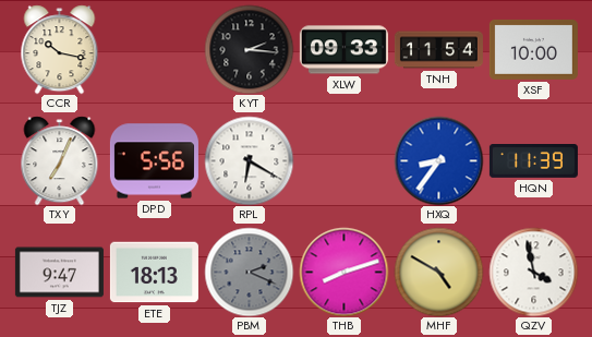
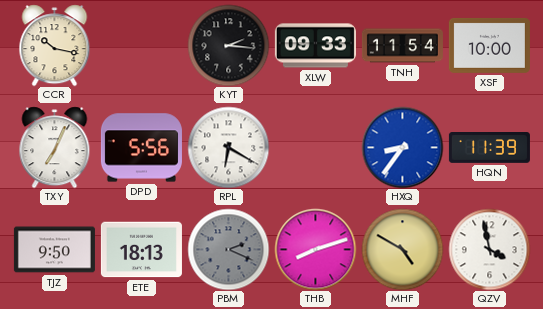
TJZ: 9:47 -> 9:50
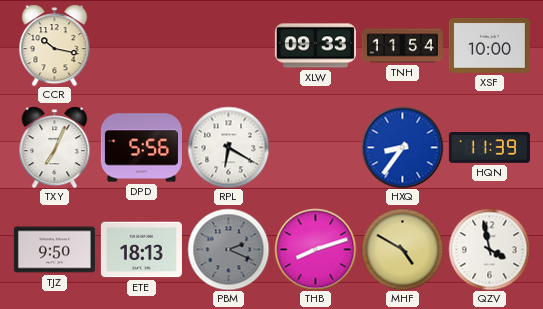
KYT: 2:16 -> none
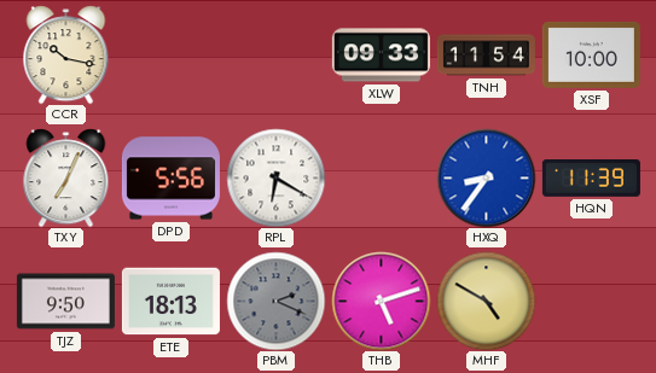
THB: 8:12 -> 5:12
QZV: 3:58 -> none
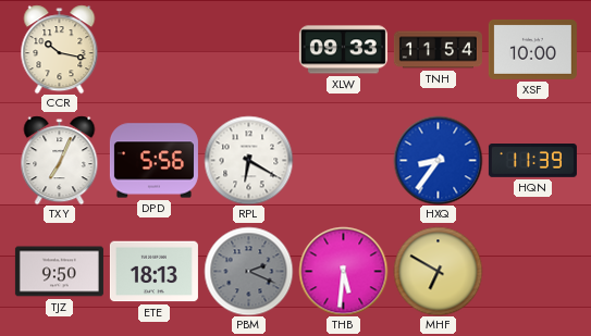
THB: 5:12 -> 5:31
MHF: 4:50 -> 6:50
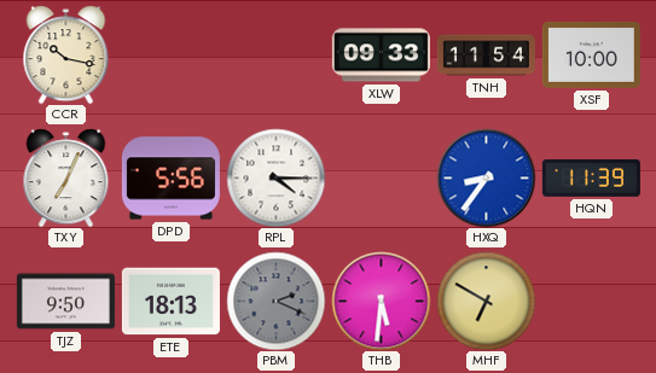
RPL: 6:20 -> 4:15
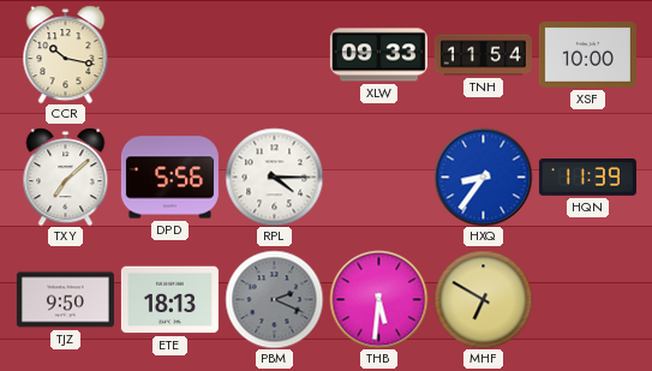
TXY: 7:04 -> 7:08
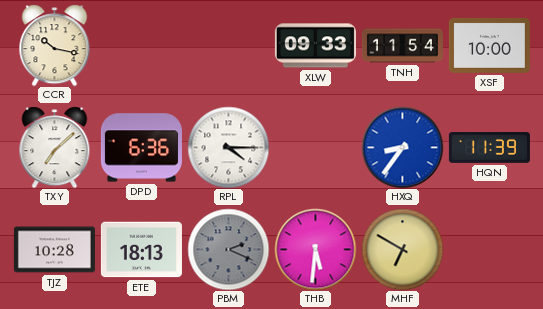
DPD: 5:56 -> 6:36
TJZ: 9:50 -> 10:28
